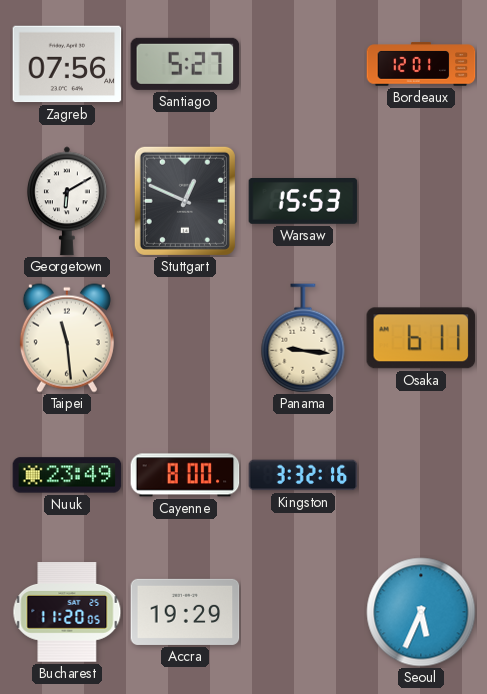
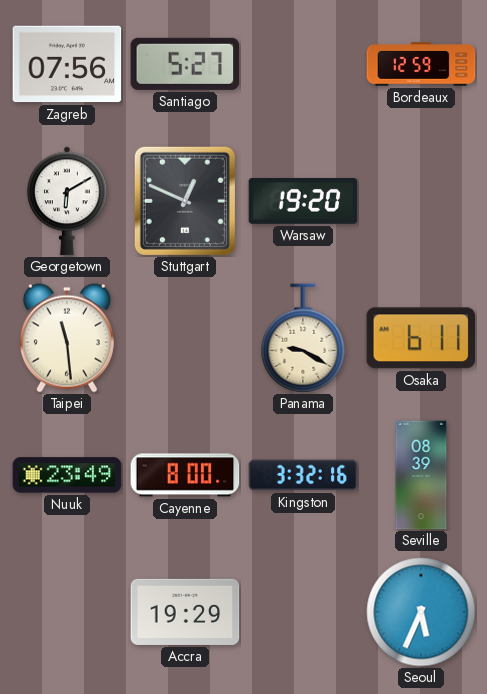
Bordeaux: 12:01 -> 12:59
Warsaw: 15:53 -> 19:20
Panama: 9:16 -> 9:20
Seville: none -> 08:39
Bucharest: 11:20 -> none
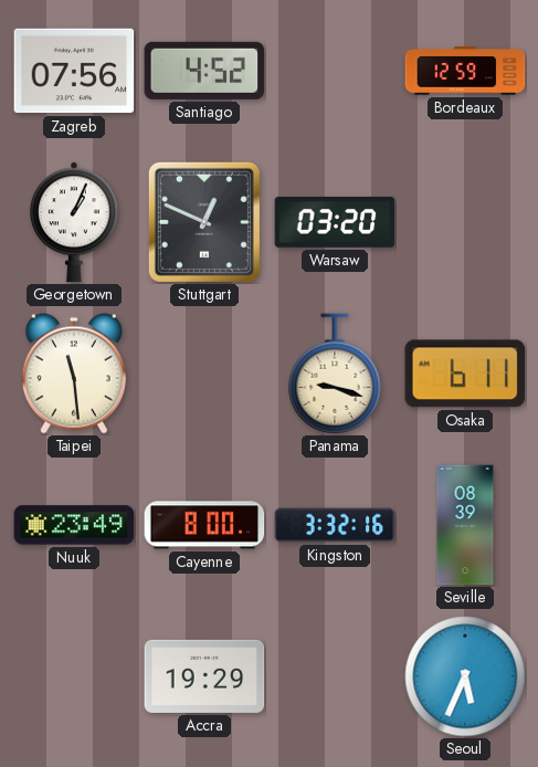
Santiago: 5:27 -> 4:52
Georgetown: 6:10 -> 1:04
Warsaw: 19:20 -> 03:20
Panama: 9:20 -> 9:18
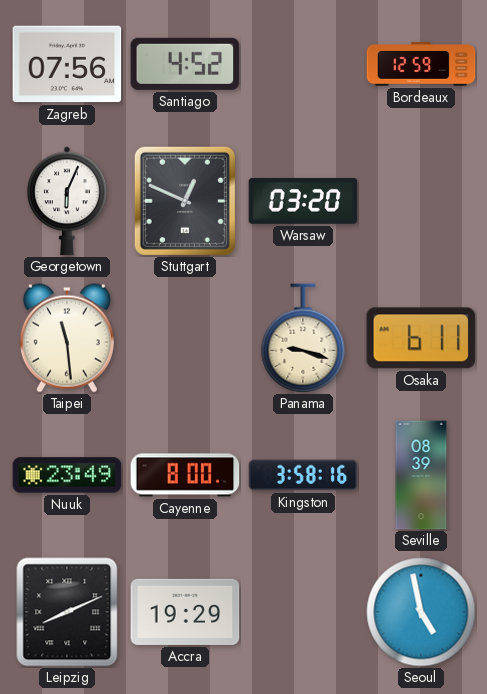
Georgetown: 1:04 -> 6:04
Kingston: 3:32 -> 3:58
Leipzig: none -> 8:11
Seoul: 5:34 -> 4:58
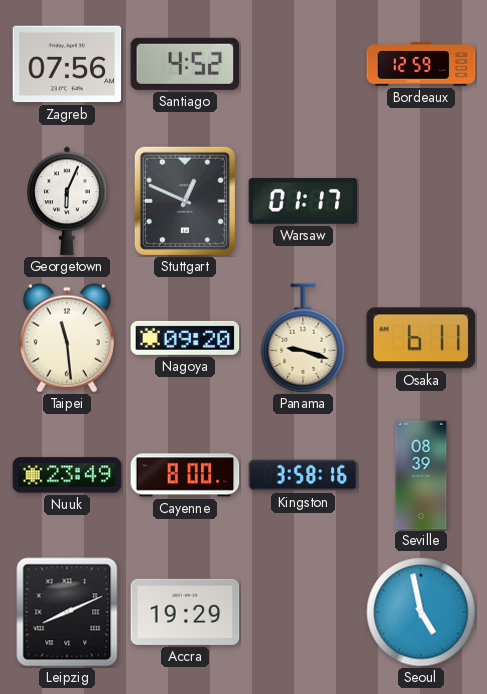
Warsaw: 03:20 -> 01:17
Nagoya: none -> 09:20
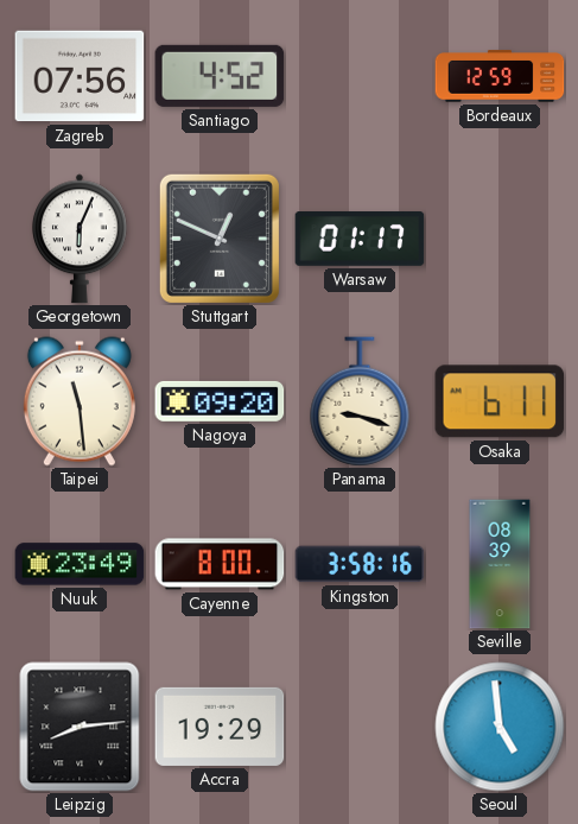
Leipzig: 8:11 -> 8:14
Seoul: 4:58 -> 4:59
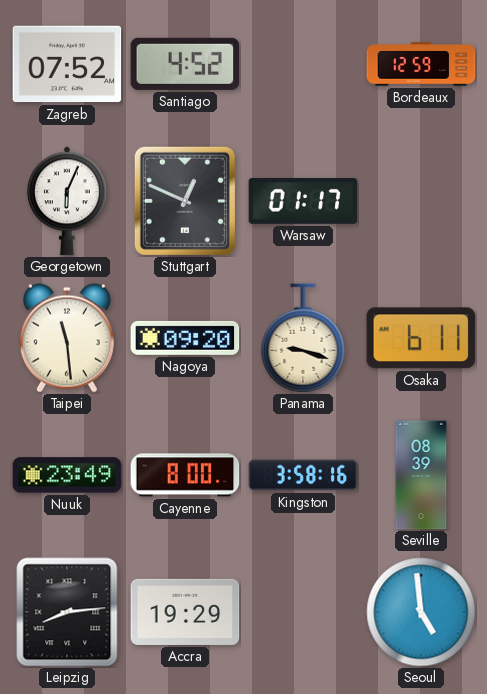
Zagreb: 07:56 -> 07:52
